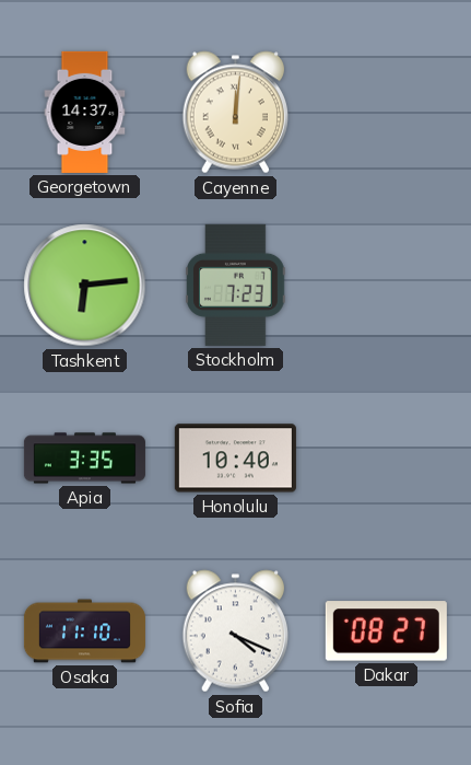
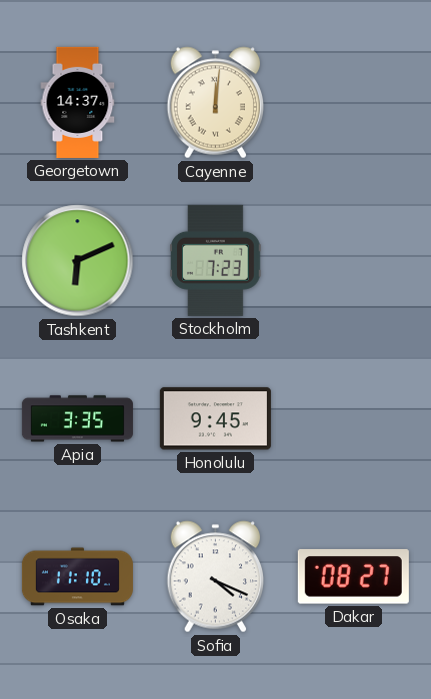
Tashkent: 6:14 -> 6:11
Honolulu: 10:40 -> 9:45
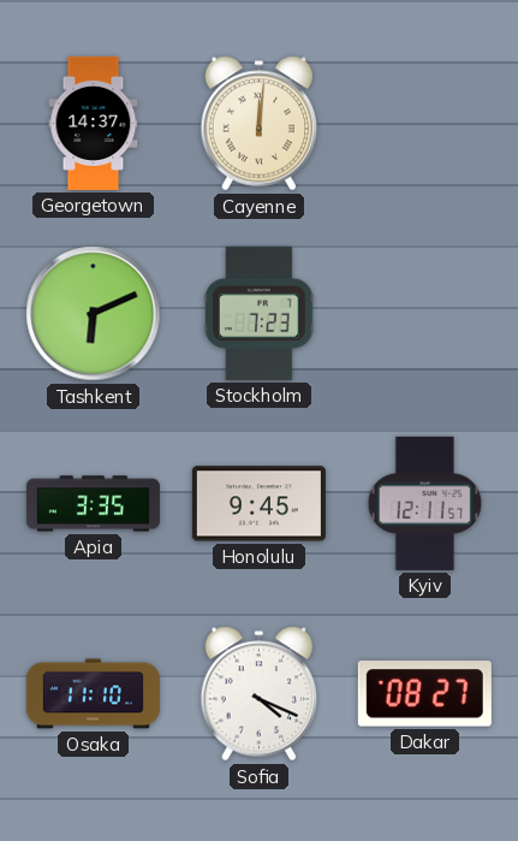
Kyiv: none -> 12:11
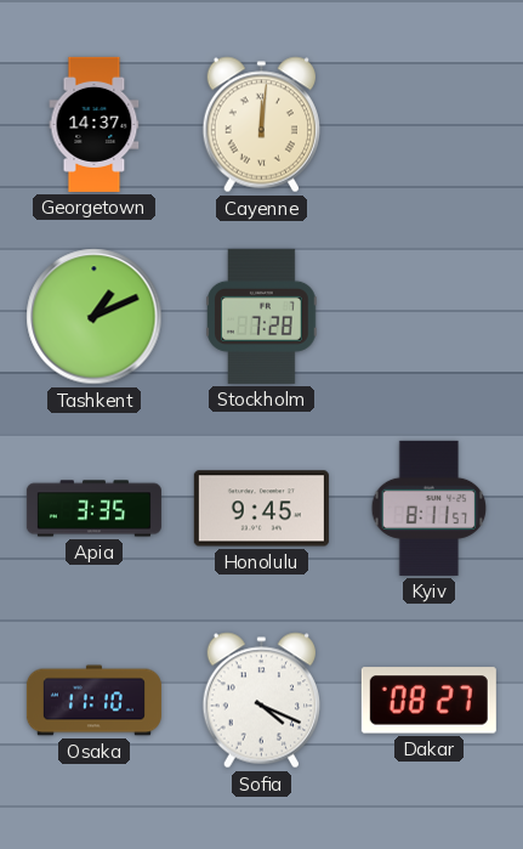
Tashkent: 6:11 -> 1:11
Stockholm: 7:23 -> 7:28
Kyiv: 12:11 -> 8:11
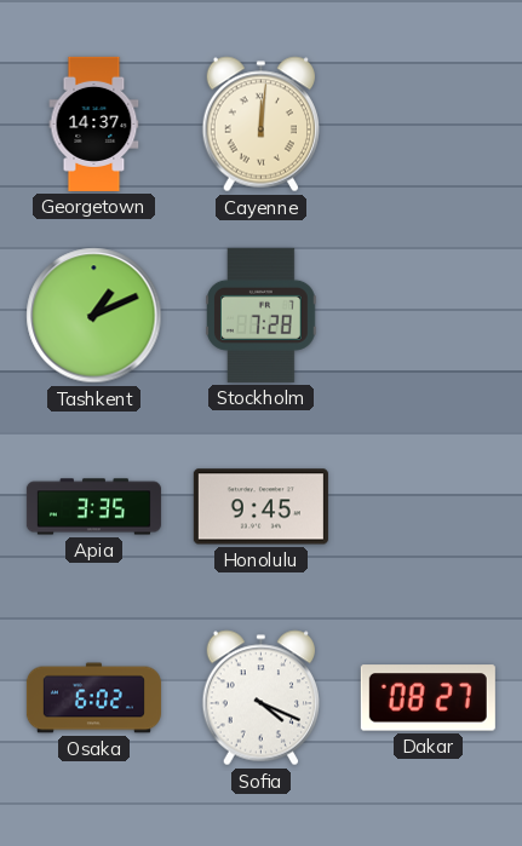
Kyiv: 8:11 -> none
Osaka: 11:10 -> 6:02
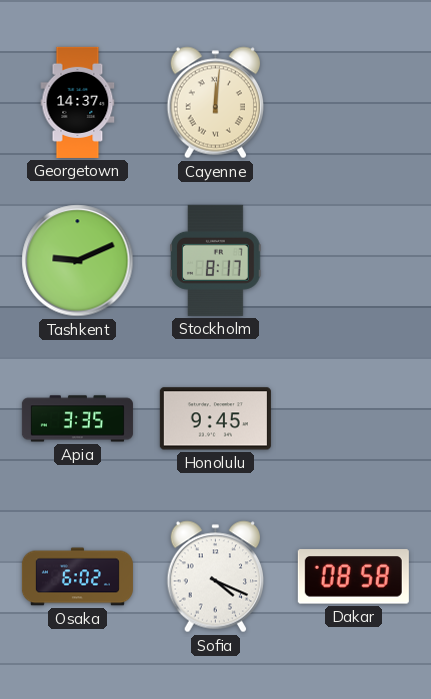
Tashkent: 1:11 -> 9:11
Stockholm: 7:28 -> 8:17
Dakar: 08:27 -> 08:58
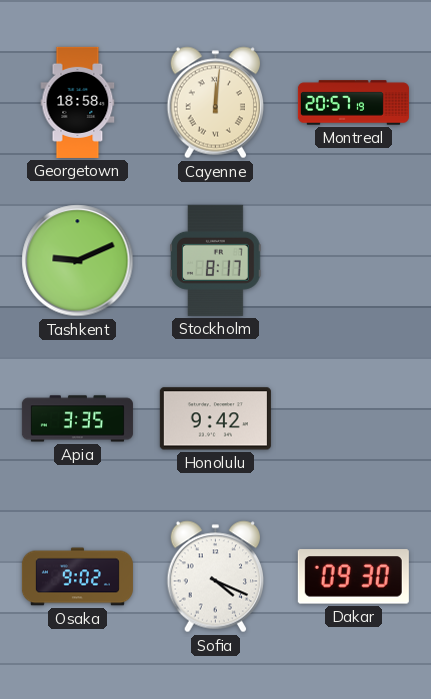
Georgetown: 14:37 -> 18:58
Montreal: none -> 20:57
Honolulu: 9:45 -> 9:42
Osaka: 6:02 -> 9:02
Dakar: 08:58 -> 09:30
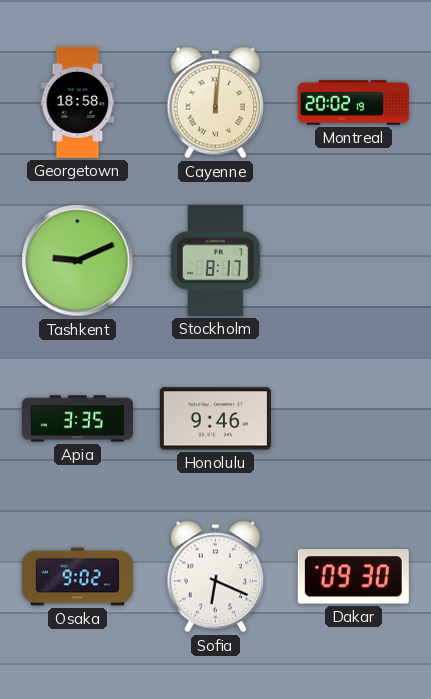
Montreal: 20:57 -> 20:02
Honolulu: 9:42 -> 9:46
Sofia: 4:19 -> 6:19
